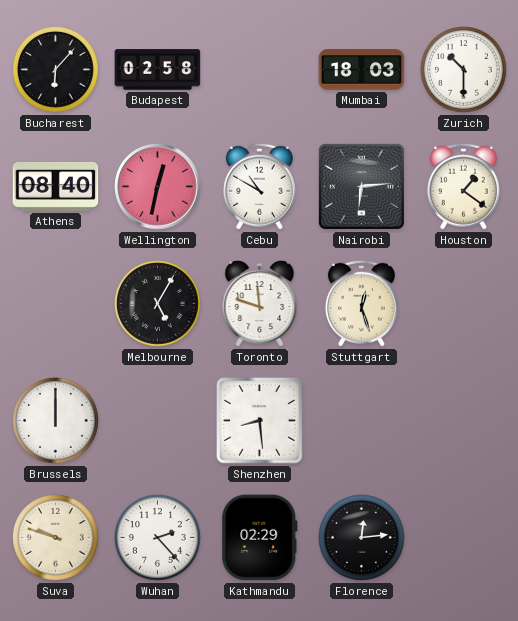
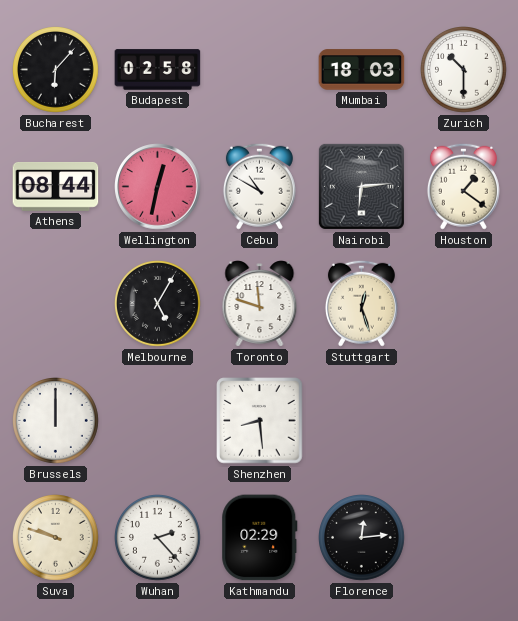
Athens: 08:40 -> 08:44
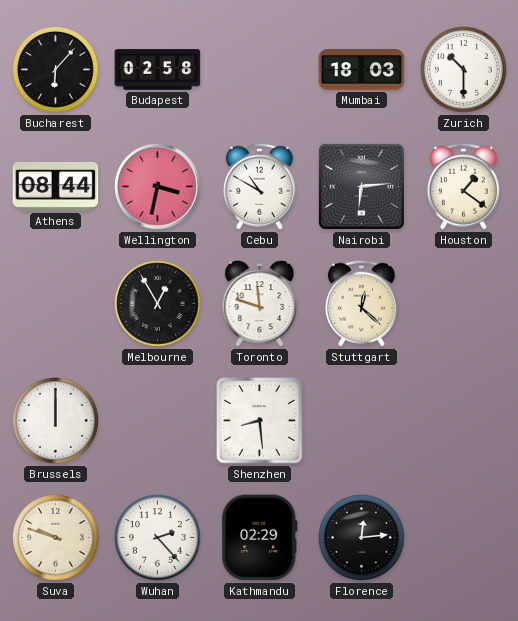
Wellington: 12:32 -> 3:32
Melbourne: 5:05 -> 12:55
Stuttgart: 12:27 -> 12:22
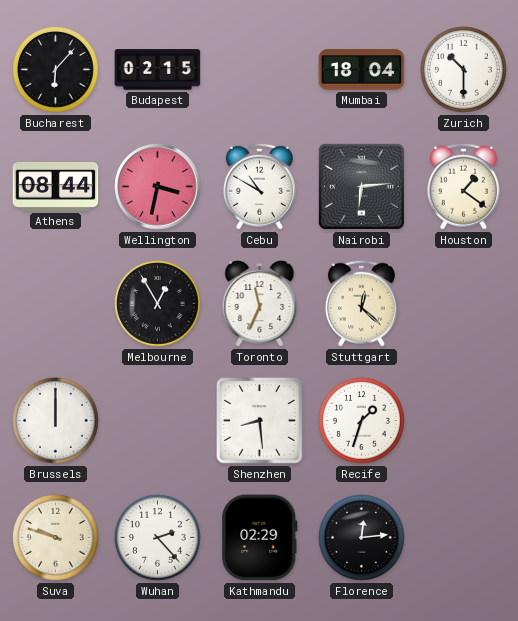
Budapest: 02:58 -> 02:15
Mumbai: 18:03 -> 18:04
Toronto: 11:48 -> 11:34
Recife: none -> 1:33
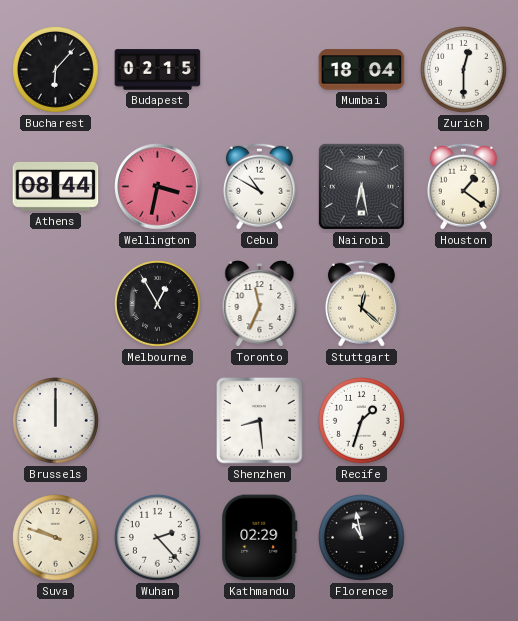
Zurich: 10:30 -> 12:30
Nairobi: 6:14 -> 6:28
Florence: 12:14 -> 10:58
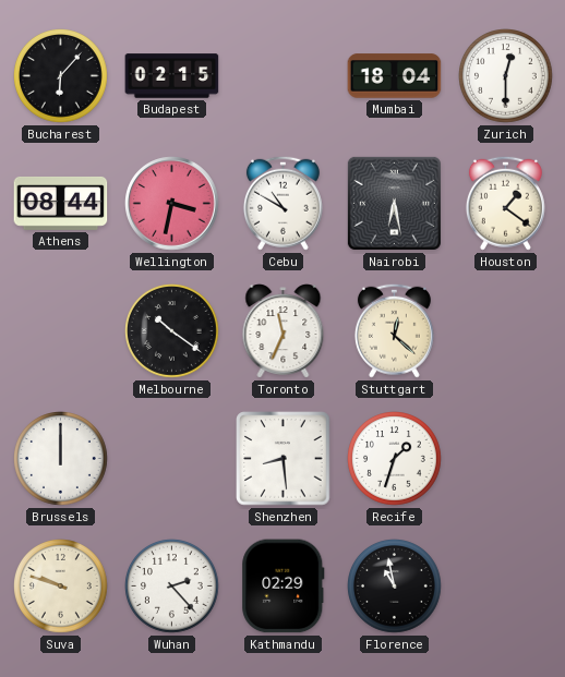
Melbourne: 12:55 -> 10:21
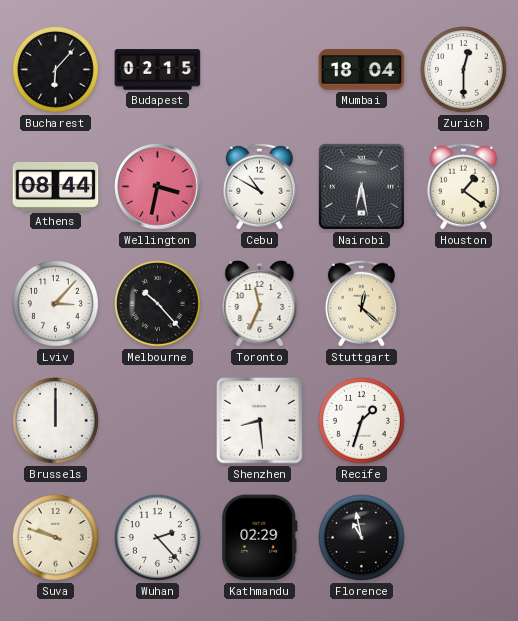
Lviv: none -> 3:07
Melbourne: 10:21 -> 10:23
